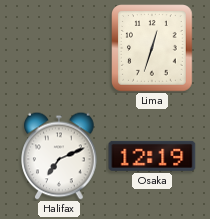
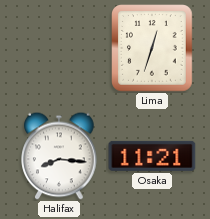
Halifax: 7:11 -> 8:16
Osaka: 12:19 -> 11:21
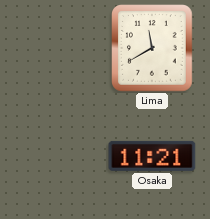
Lima: 12:33 -> 11:40
Halifax: 8:16 -> none
